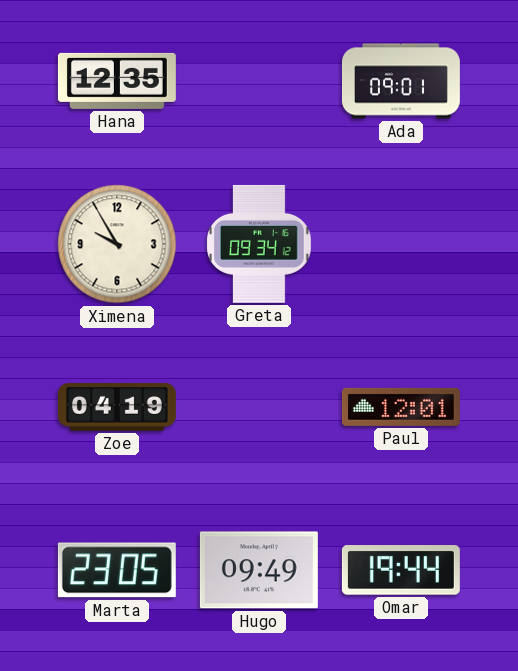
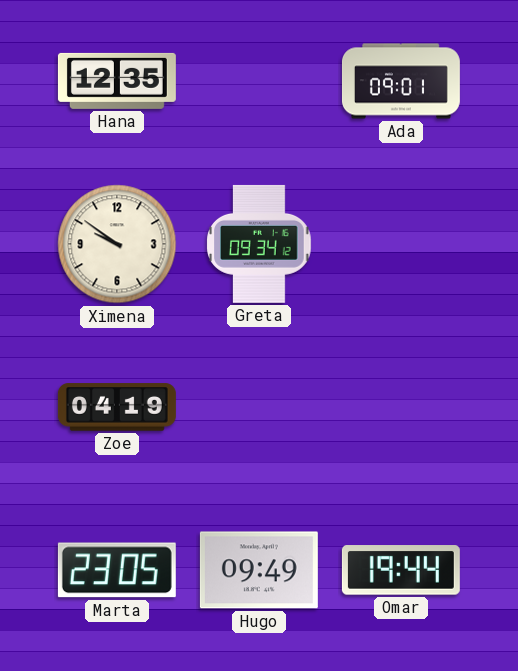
Ximena: 9:55 -> 9:51
Paul: 12:01 -> none
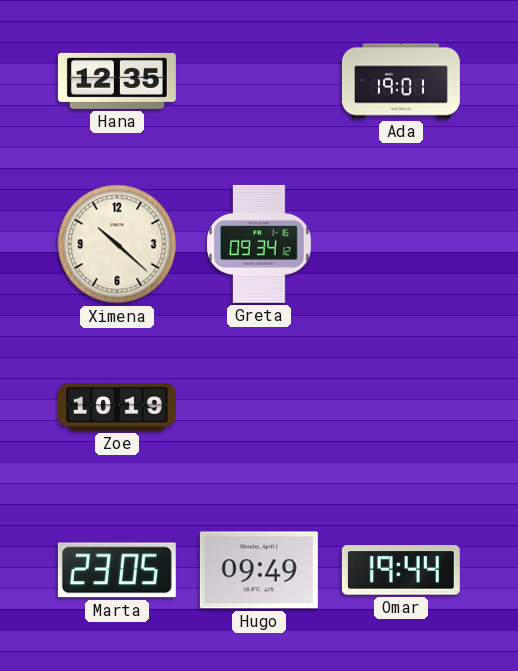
Ada: 09:01 -> 19:01
Ximena: 9:51 -> 10:22
Zoe: 04:19 -> 10:19
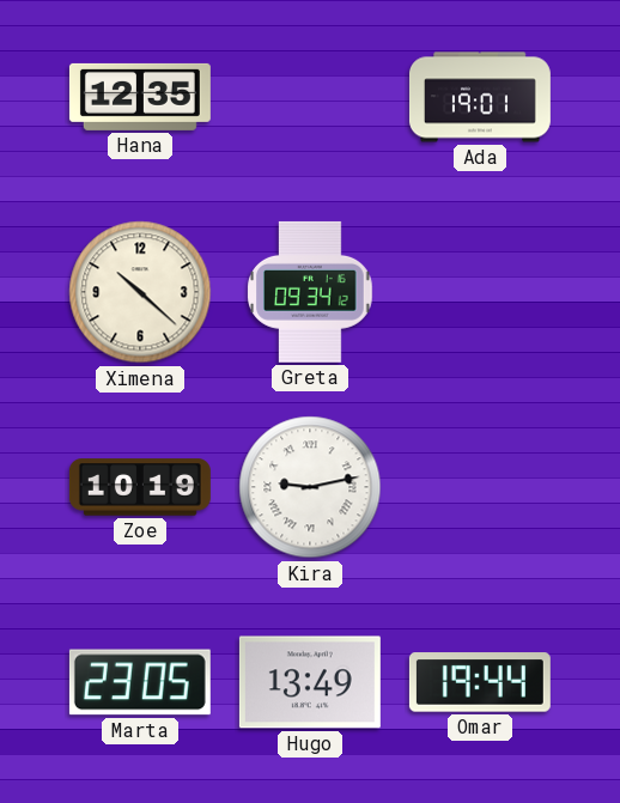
Kira: none -> 9:13
Hugo: 09:49 -> 13:49
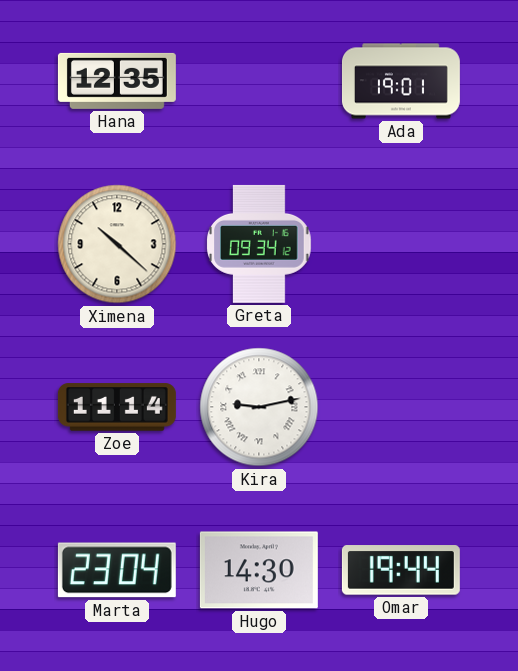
Zoe: 10:19 -> 11:14
Marta: 23:05 -> 23:04
Hugo: 13:49 -> 14:30
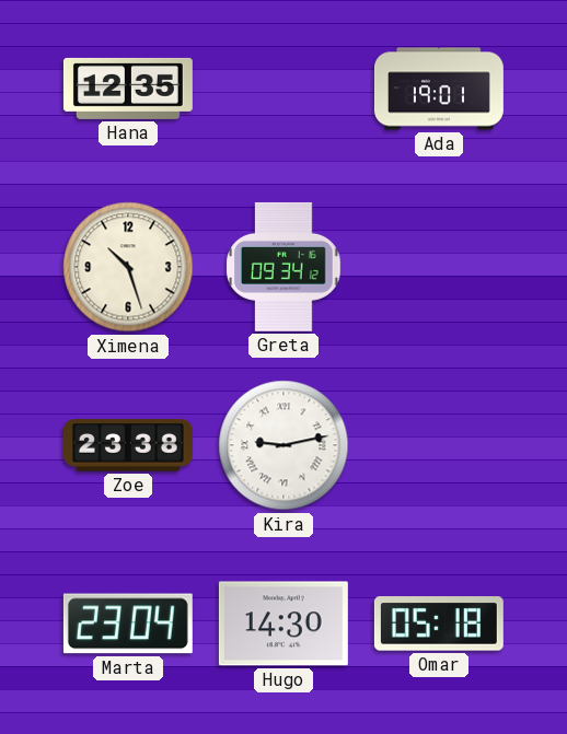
Ximena: 10:22 -> 10:27
Zoe: 11:14 -> 23:38
Omar: 19:44 -> 05:18
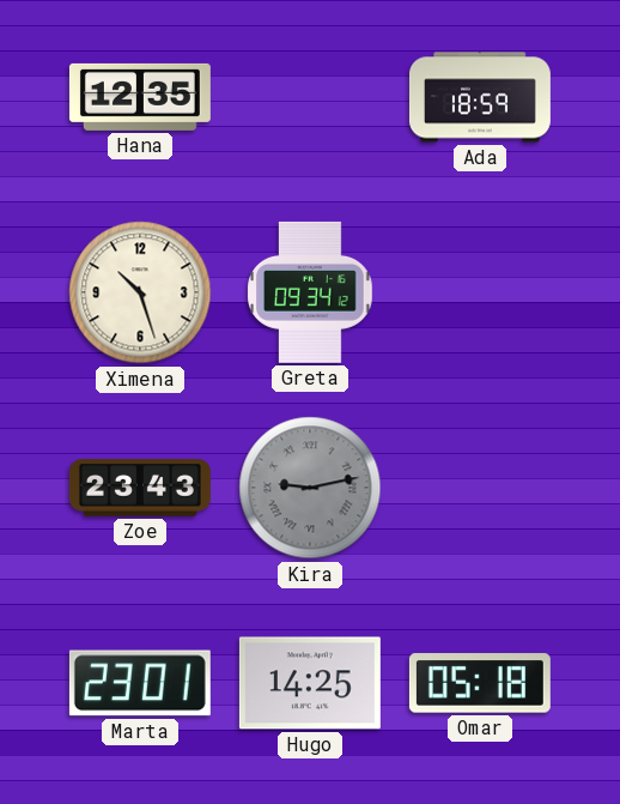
Ada: 19:01 -> 18:59
Zoe: 23:38 -> 23:43
Kira dial: white -> grey
Marta: 23:04 -> 23:01
Hugo: 14:30 -> 14:25
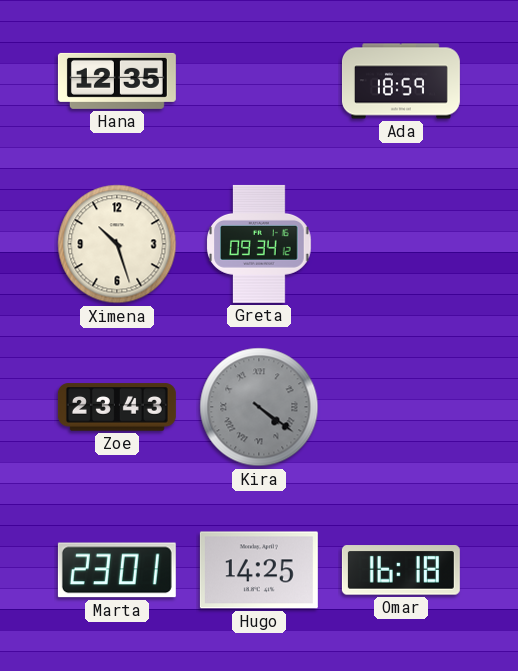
Kira: 9:13 -> 4:21
Omar: 05:18 -> 16:18
